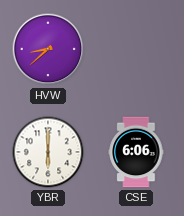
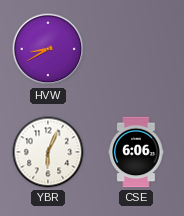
HVW: 8:38 -> 8:40
YBR: 6:00 -> 6:04
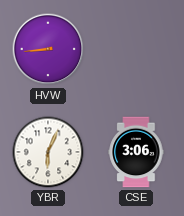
HVW: 8:40 -> 8:44
CSE: 6:06 -> 3:06
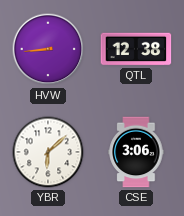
QTL: none -> 12:38
YBR: 6:04 -> 6:08
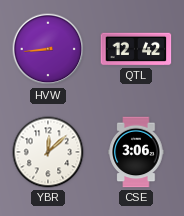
QTL: 12:38 -> 12:42
YBR: 6:08 -> 12:08
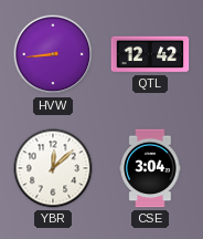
CSE: 3:06 -> 3:04
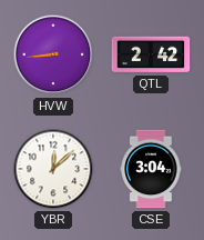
QTL: 12:42 -> 2:42
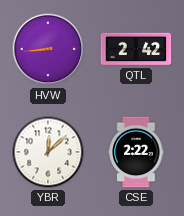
CSE: 3:04 -> 2:22
